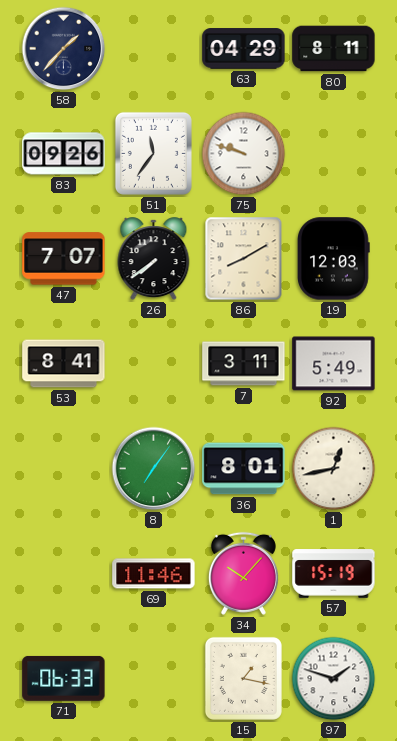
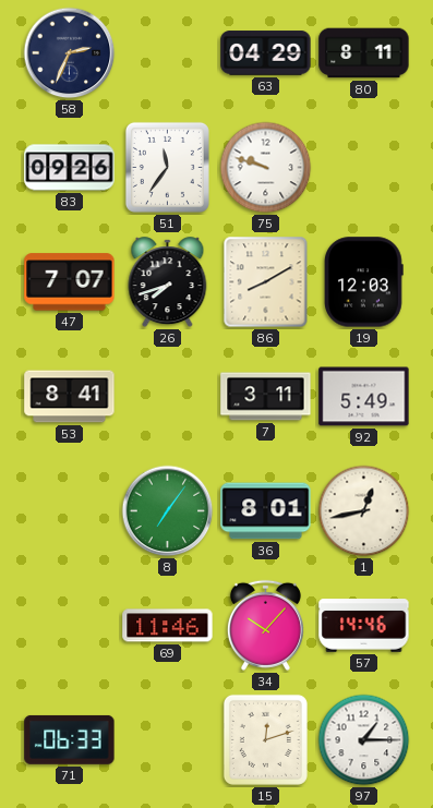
58: 1:37 -> 2:34
26: 7:39 -> 7:42
57: 15:19 -> 14:46
15: 1:17 -> 12:12
97: 1:48 -> 1:15
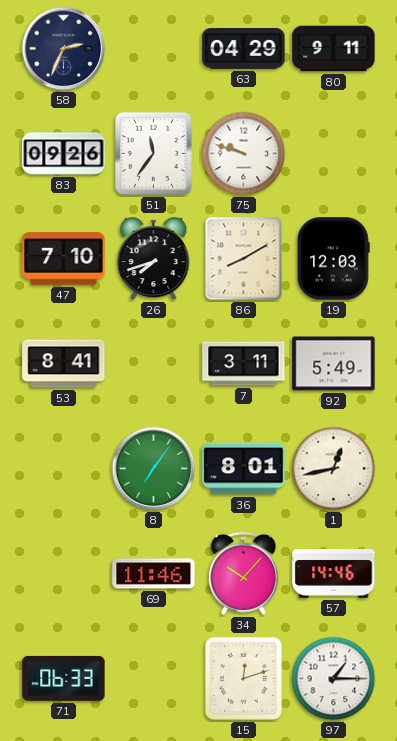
80: 8:11 -> 9:11
47: 7:07 -> 7:10
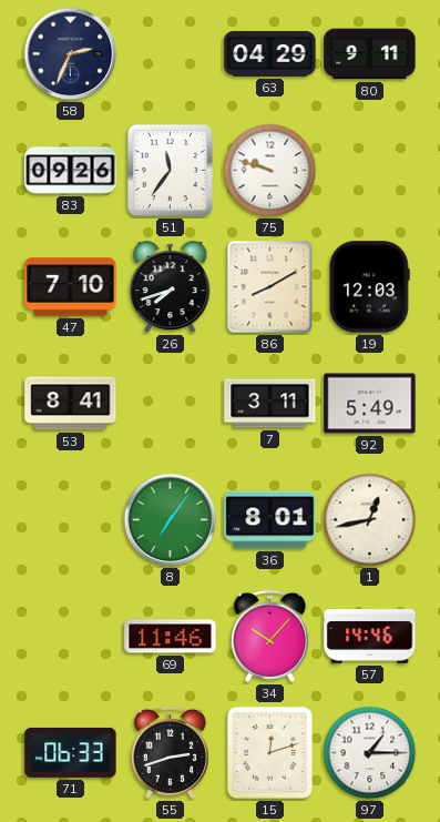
55: none -> 2:42
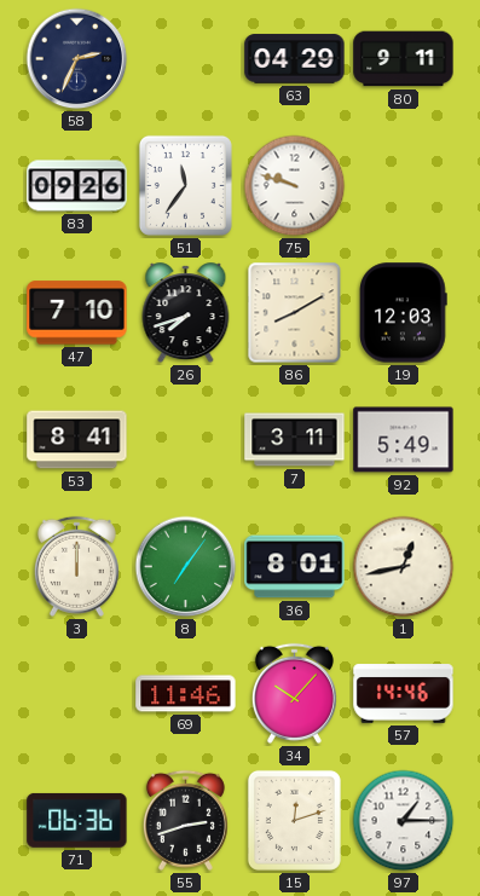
3: none -> 12:00
71: 06:33 -> 06:36
